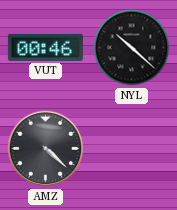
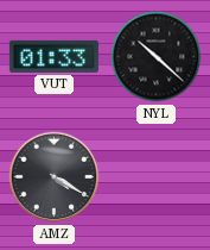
VUT: 00:46 -> 01:33
AMZ: 4:22 -> 4:20
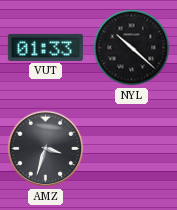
AMZ: 4:20 -> 3:33
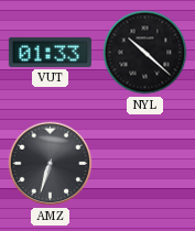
AMZ: 3:33 -> 6:33
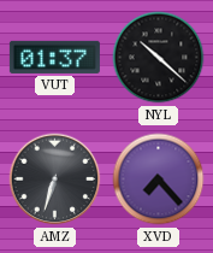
VUT: 01:33 -> 01:37
XVD: none -> 7:23
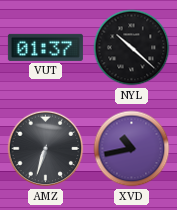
XVD: 7:23 -> 10:43
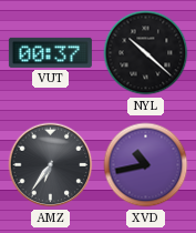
VUT: 01:37 -> 00:37
AMZ: 6:33 -> 6:36
